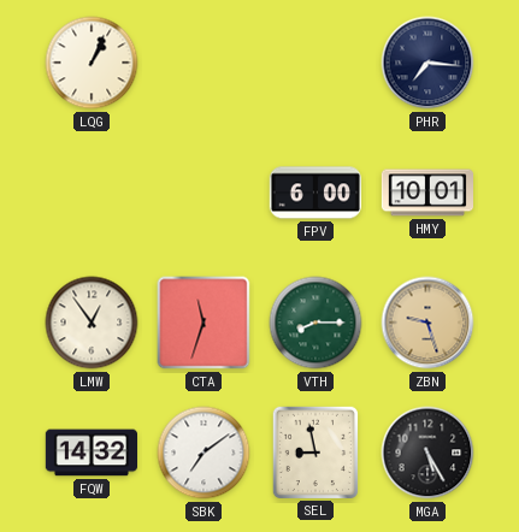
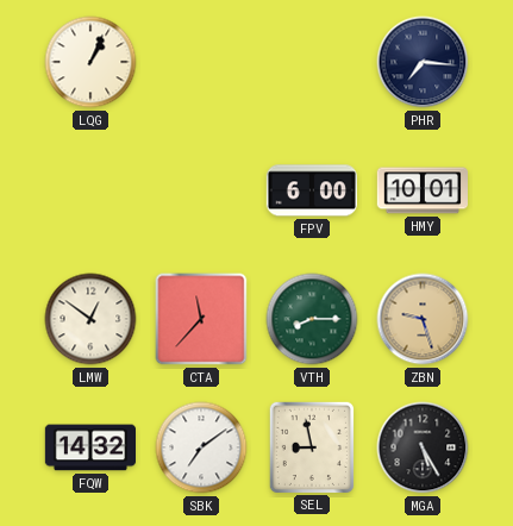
LMW: 12:54 -> 12:51
CTA: 11:33 -> 11:37
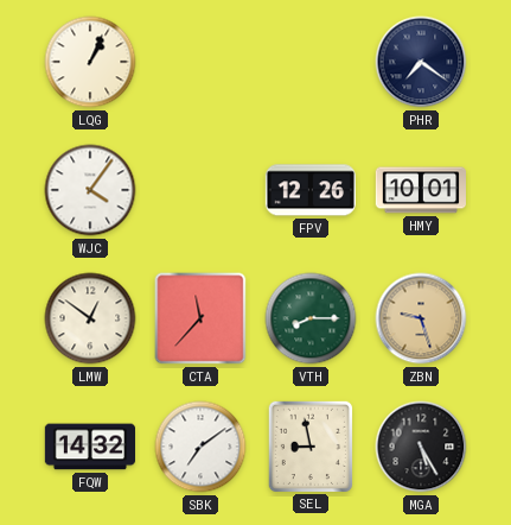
PHR: 7:16 -> 7:21
WJC: none -> 4:06
FPV: 6:00 -> 12:26
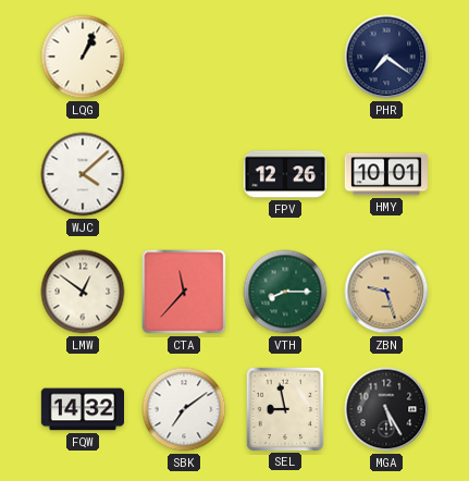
WJC: 4:06 -> 4:08
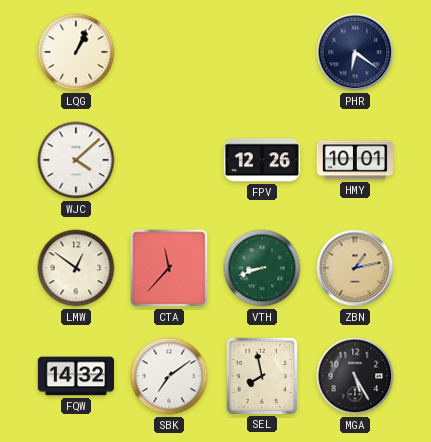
PHR: 7:21 -> 6:21
VTH: 8:15 -> 8:42
ZBN: 9:27 -> 1:13
SEL: 8:58 -> 7:58
